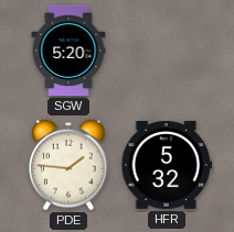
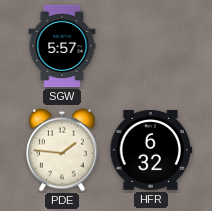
SGW: 5:20 -> 5:57
HFR: 5:32 -> 6:32
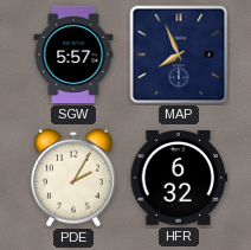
MAP: none -> 7:56
PDE: 1:46 -> 2:05
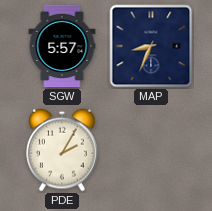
MAP: 7:56 -> 8:34
HFR: 6:32 -> none
